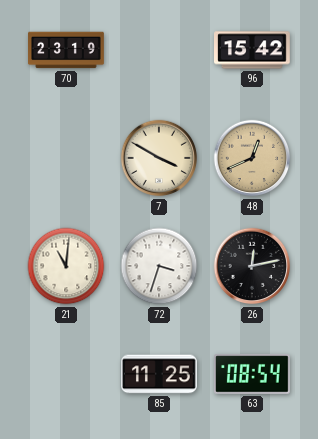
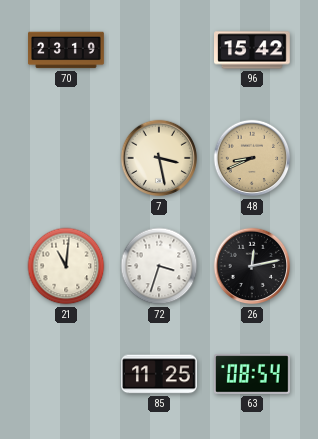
7: 3:50 -> 3:28
48: 12:41 -> 8:41
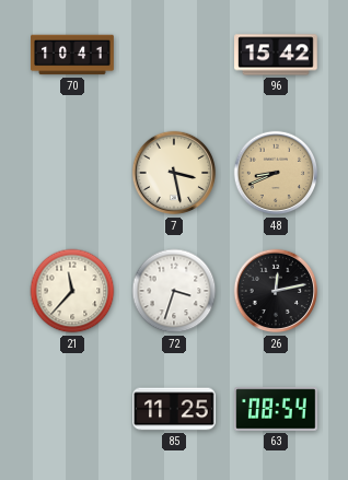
70: 23:19 -> 10:41
21: 11:01 -> 11:37
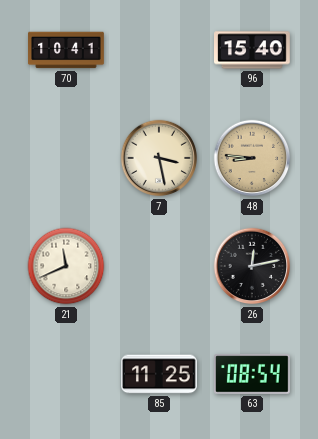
96: 15:42 -> 15:40
48: 8:41 -> 8:46
21: 11:37 -> 11:41
72: 3:33 -> none
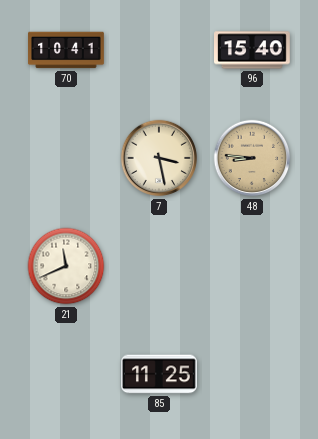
26: 12:13 -> none
63: 08:54 -> none
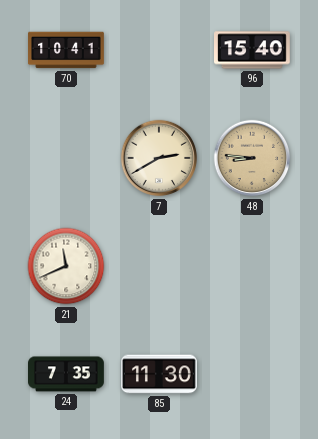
7: 3:28 -> 2:40
24: none -> 7:35
85: 11:25 -> 11:30
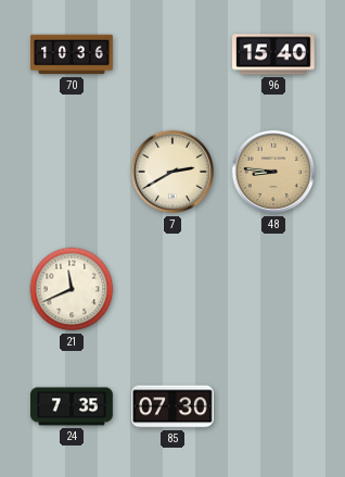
70: 10:41 -> 10:36
85: 11:30 -> 07:30
